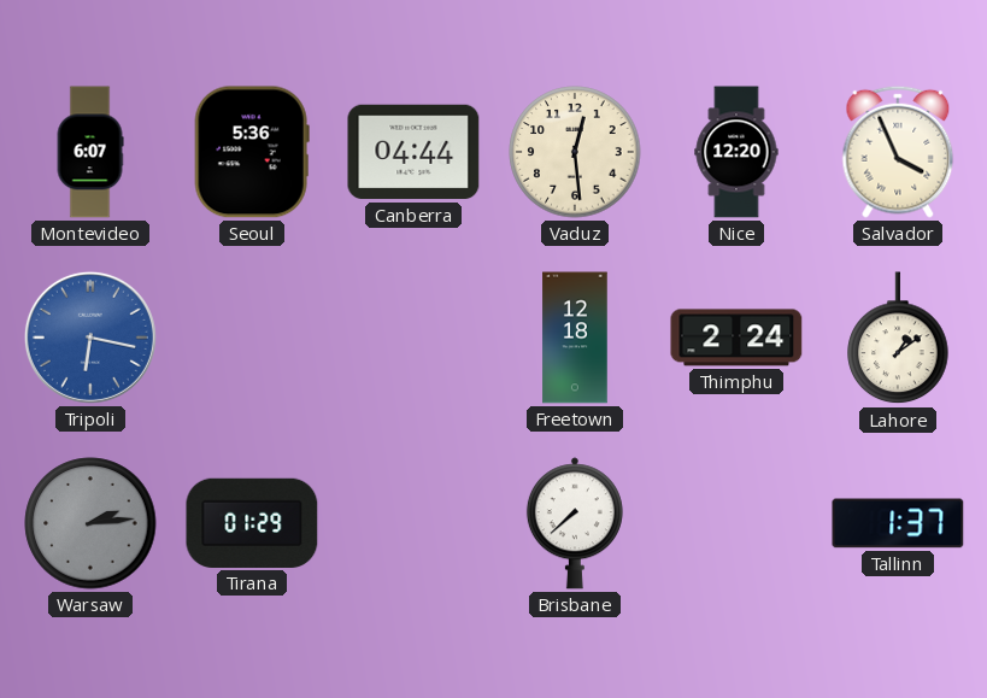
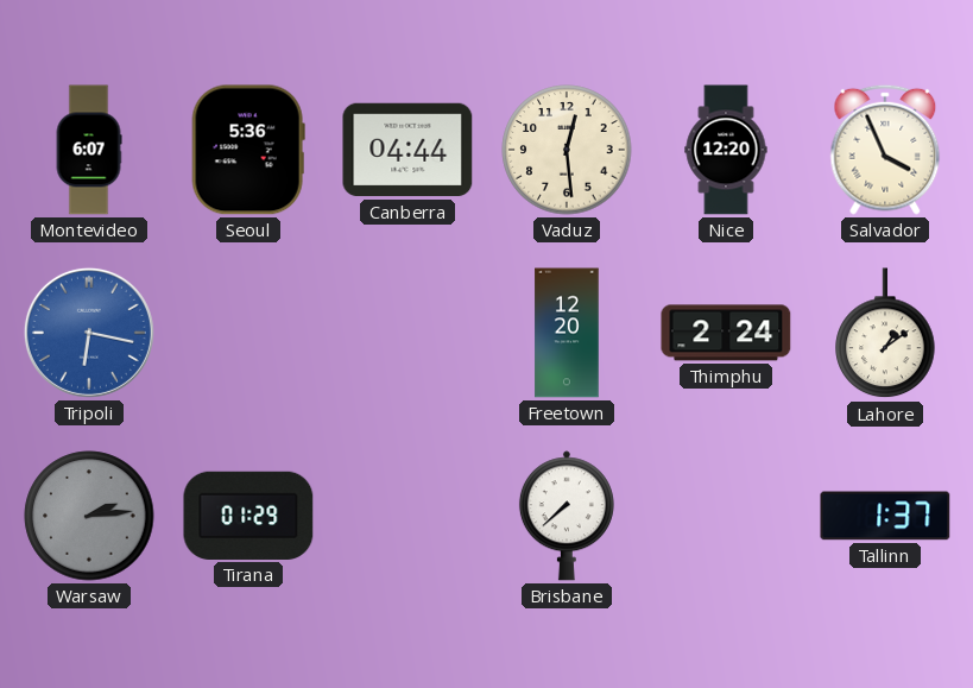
Freetown: 12:18 -> 12:20
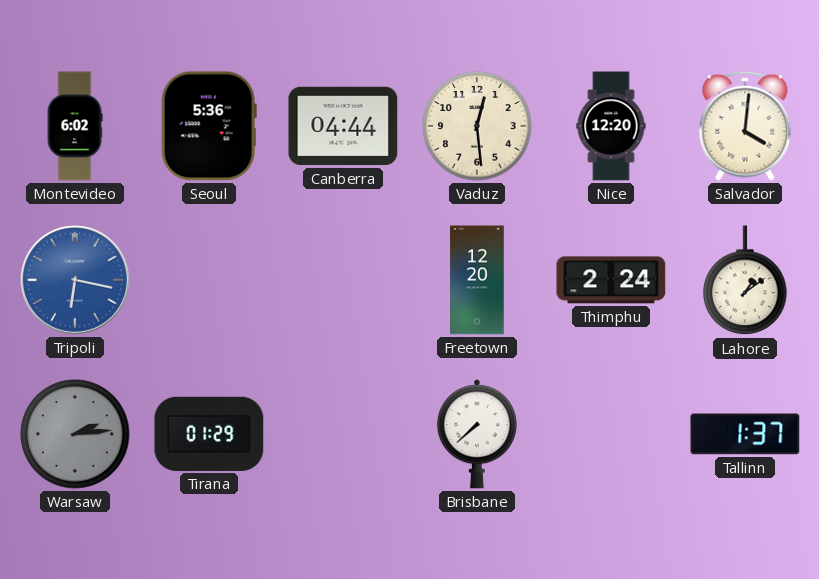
Montevideo: 6:07 -> 6:02
Salvador: 3:56 -> 4:01
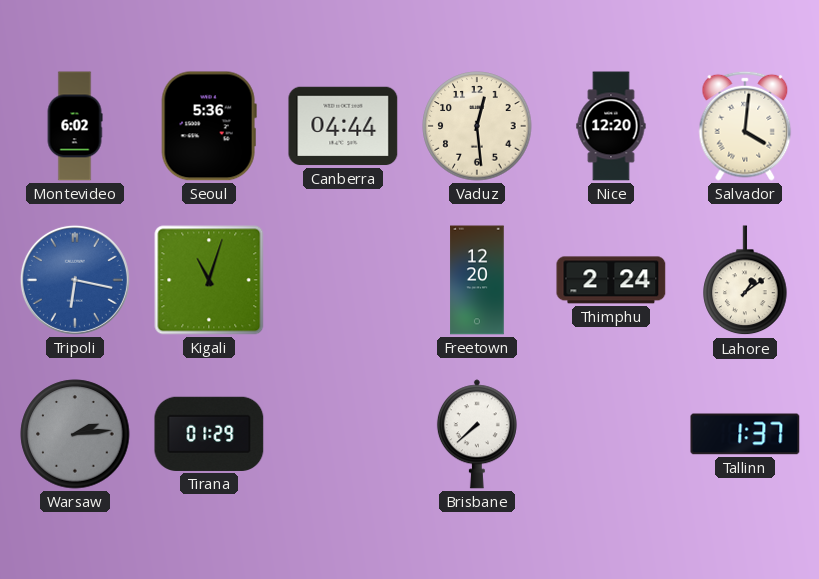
Kigali: none -> 11:03
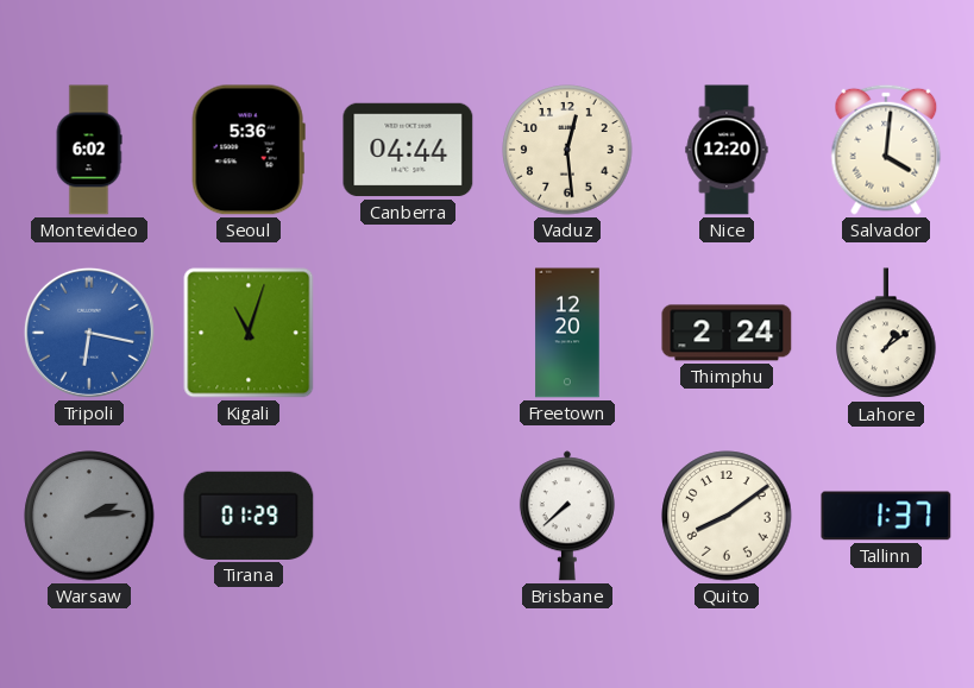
Quito: none -> 8:09
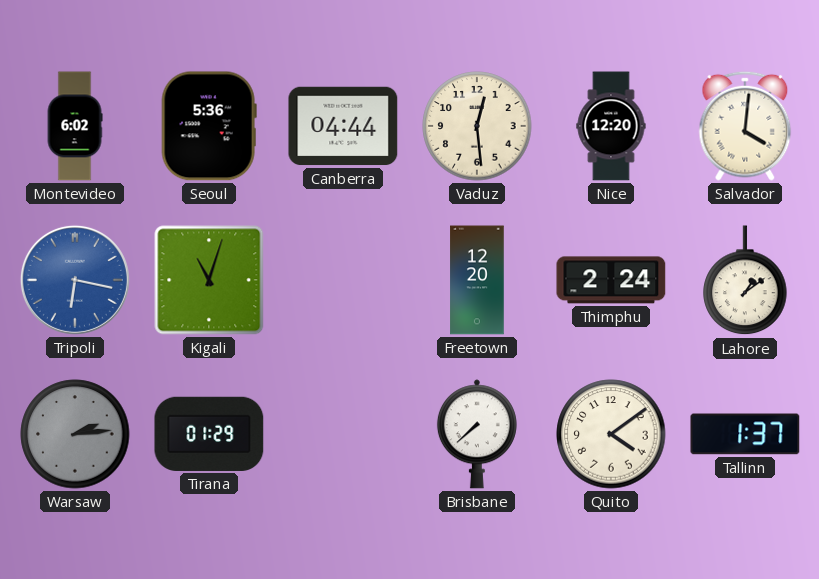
Quito: 8:09 -> 4:09
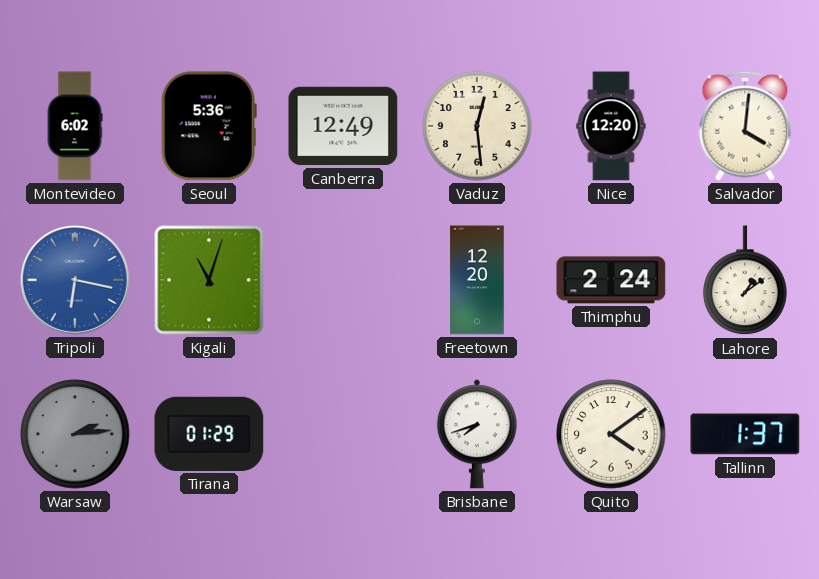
Canberra: 04:44 -> 12:49
Brisbane: 7:38 -> 7:42
